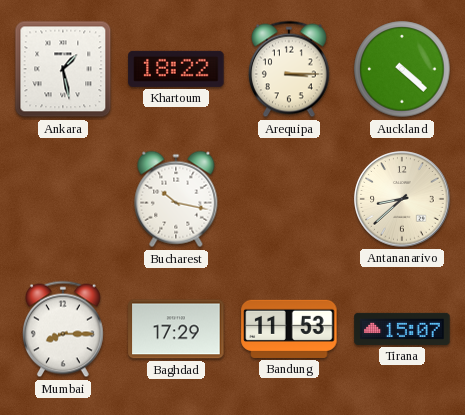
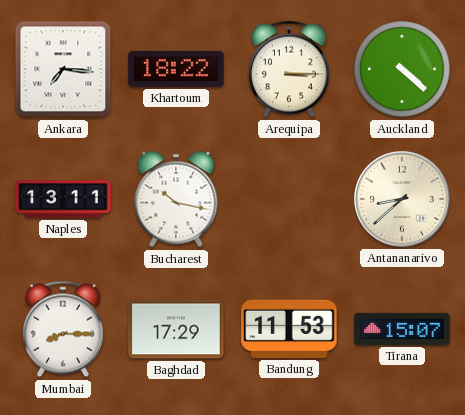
Ankara: 1:28 -> 7:16
Naples: none -> 13:11
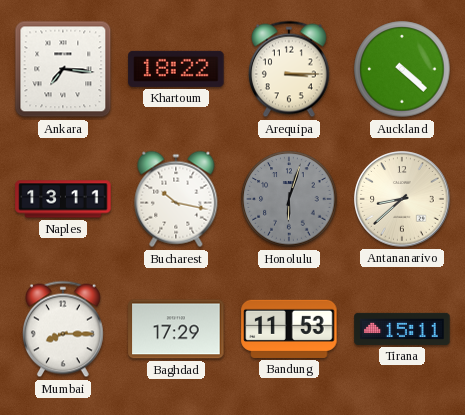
Honolulu: none -> 6:03
Tirana: 15:07 -> 15:11
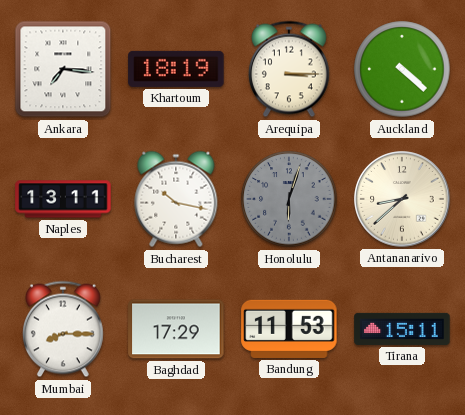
Khartoum: 18:22 -> 18:19
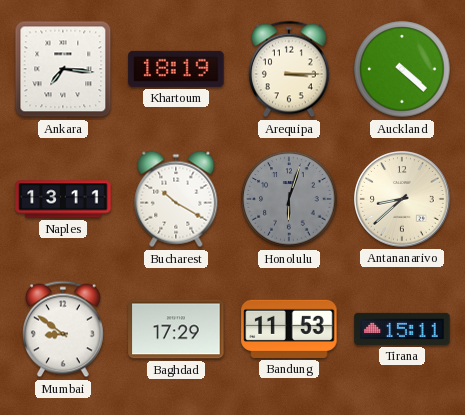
Bucharest: 10:17 -> 10:20
Mumbai: 8:15 -> 8:51
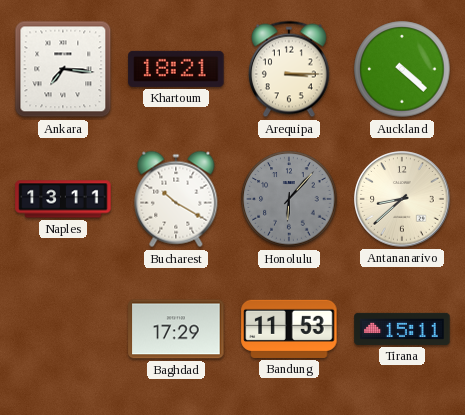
Khartoum: 18:19 -> 18:21
Honolulu: 6:03 -> 6:07
Mumbai: 8:51 -> none
